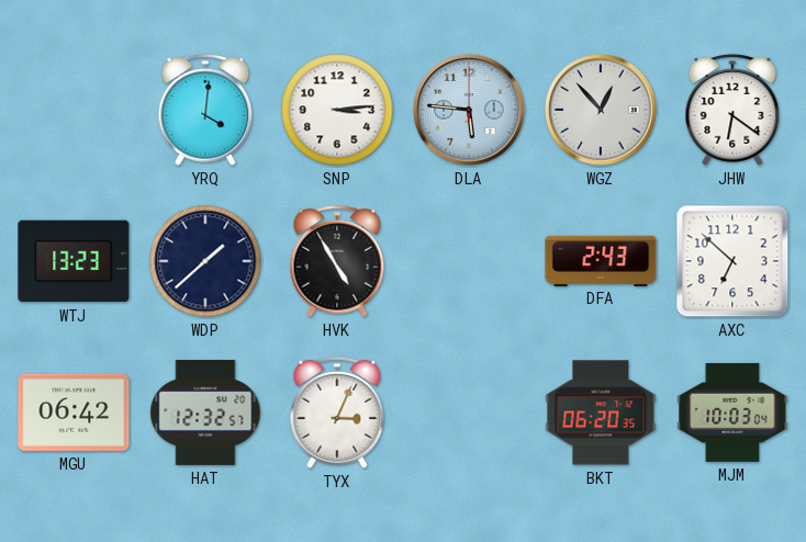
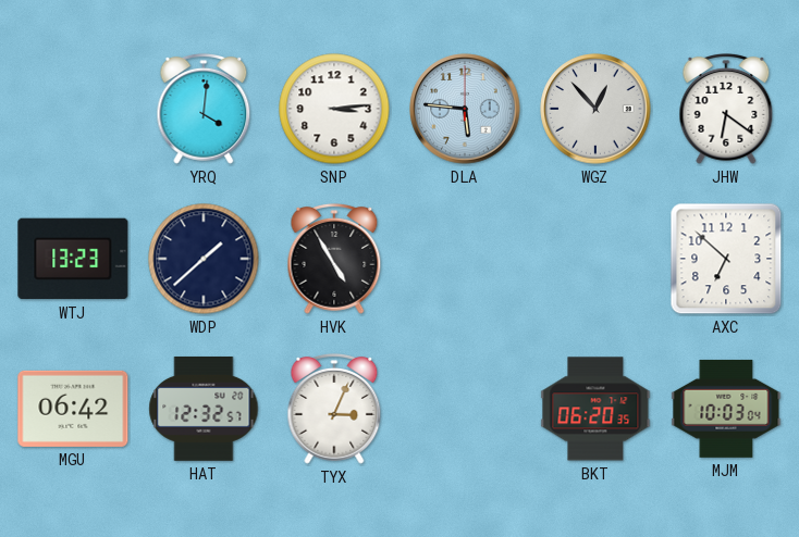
DFA: 2:43 -> none
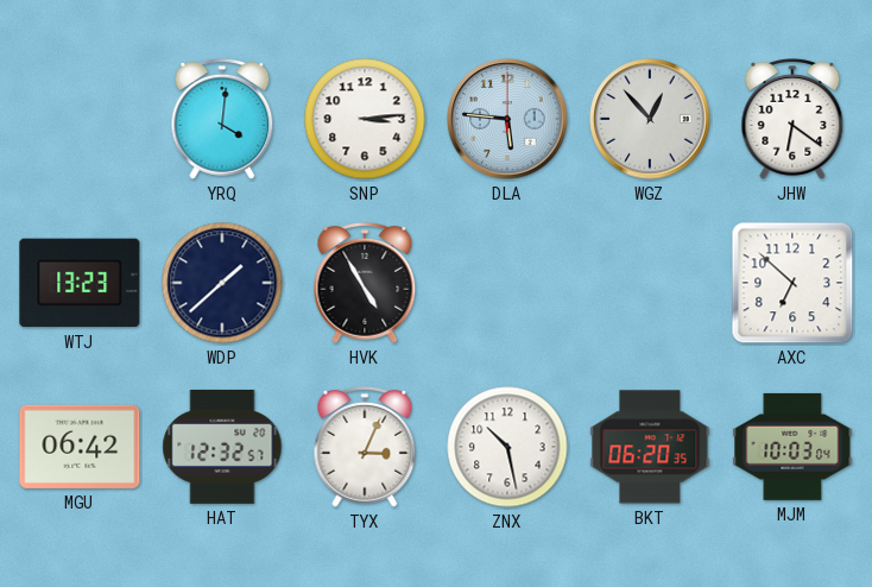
ZNX: none -> 10:28
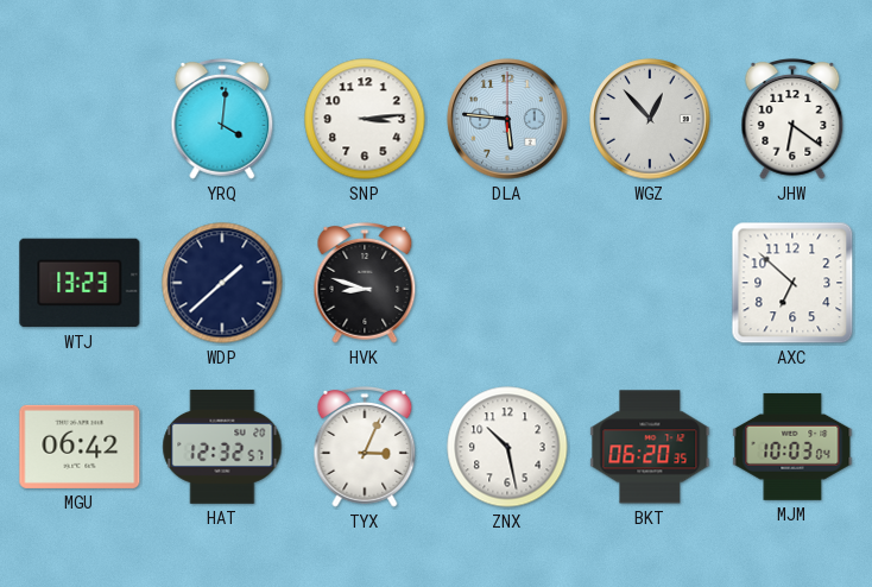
HVK: 4:55 -> 8:48
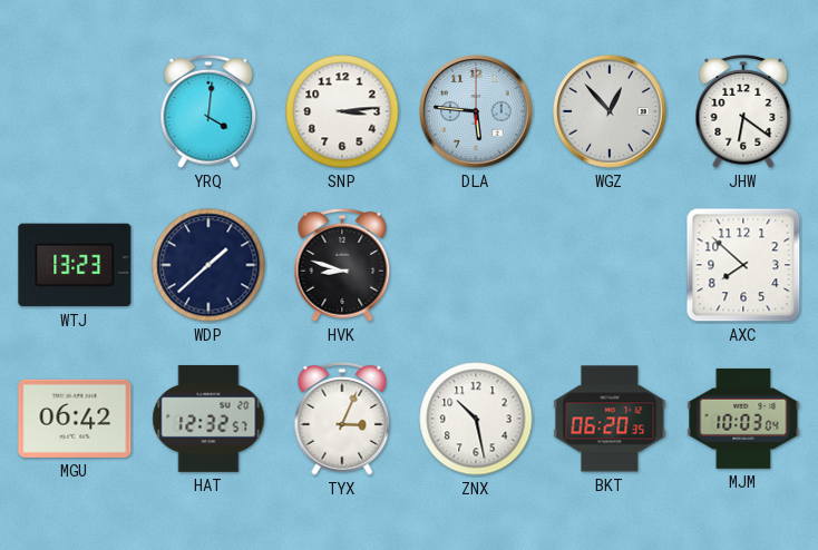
AXC: 6:52 -> 7:52
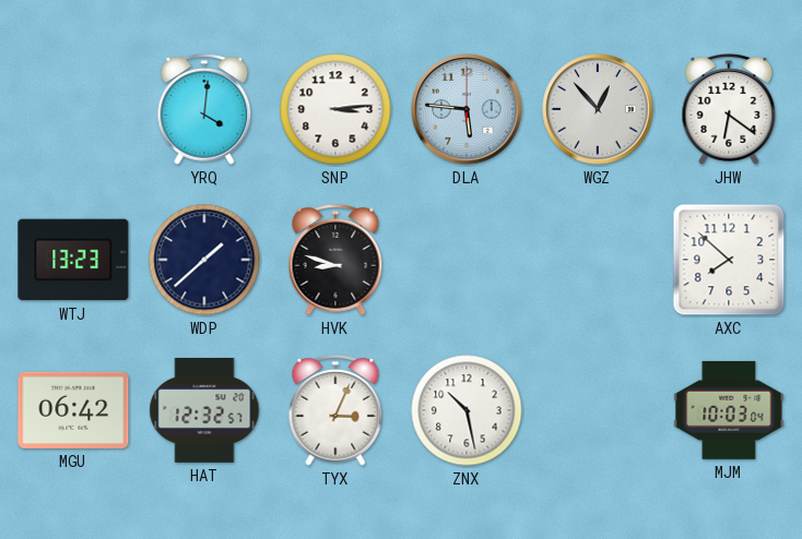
BKT: 06:20 -> none
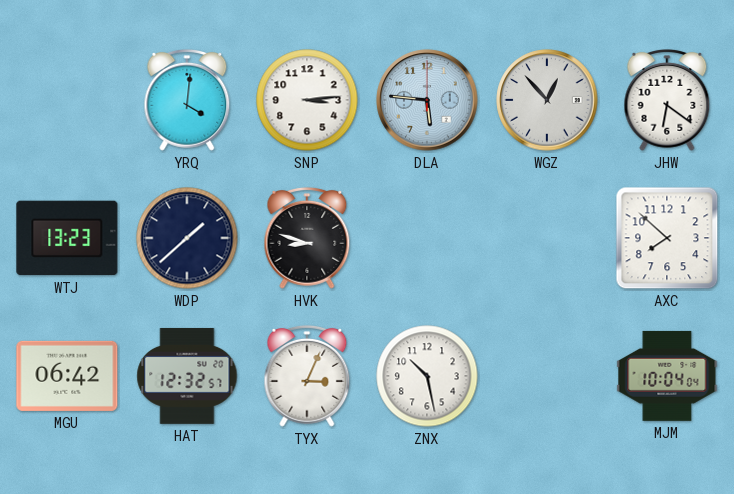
MJM: 10:03 -> 10:04
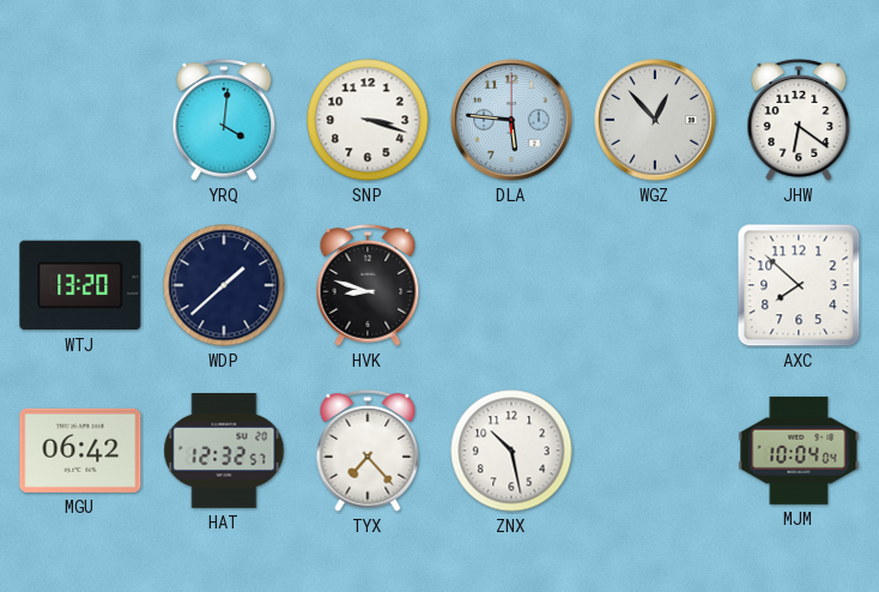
SNP: 3:14 -> 3:18
WTJ: 13:23 -> 13:20
TYX: 3:04 -> 7:23
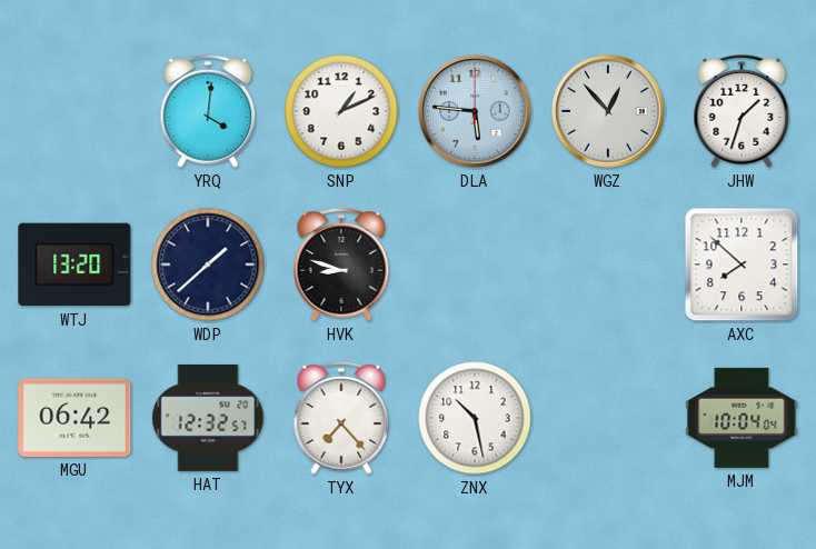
SNP: 3:18 -> 1:11
JHW: 6:21 -> 1:33
